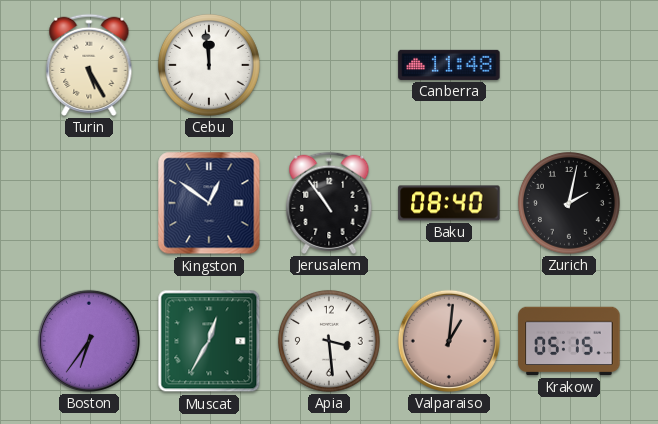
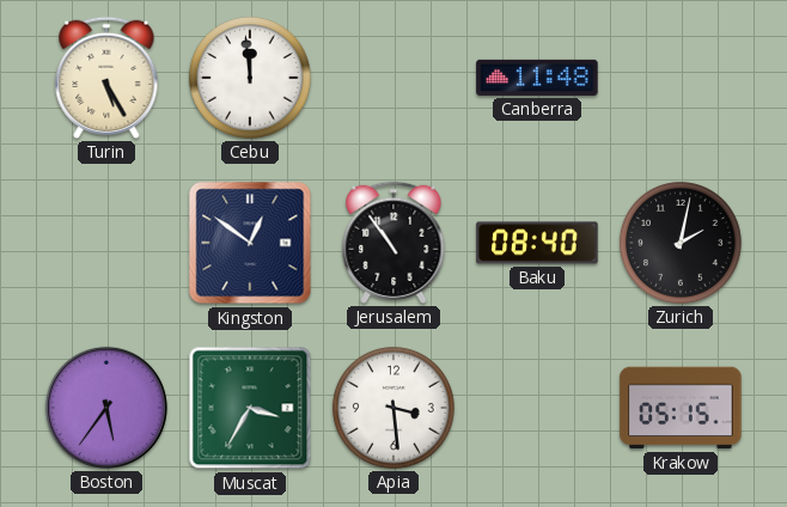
Boston: 6:36 -> 5:36
Muscat: 12:35 -> 3:35
Valparaiso: 1:01 -> none
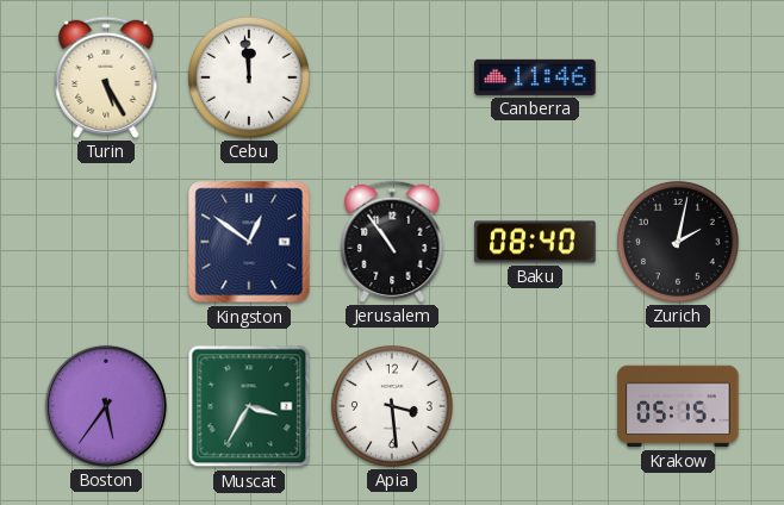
Canberra: 11:48 -> 11:46
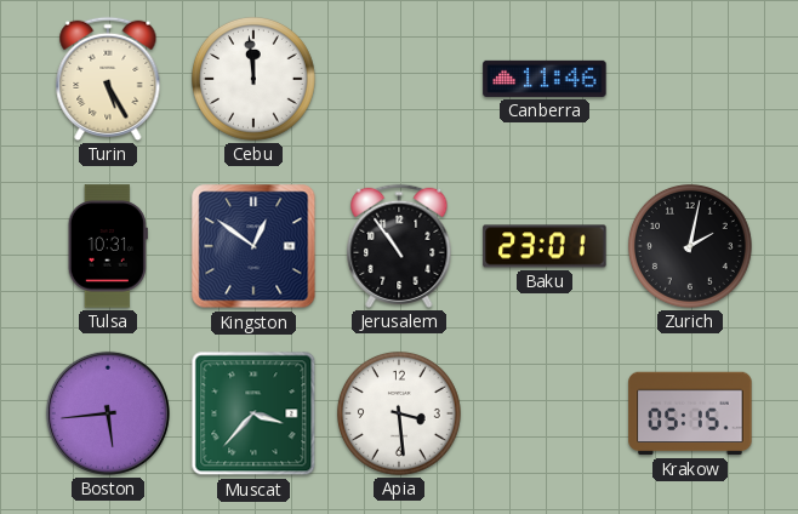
Tulsa: none -> 10:31
Baku: 08:40 -> 23:01
Boston: 5:36 -> 5:44
Muscat: 3:35 -> 3:37
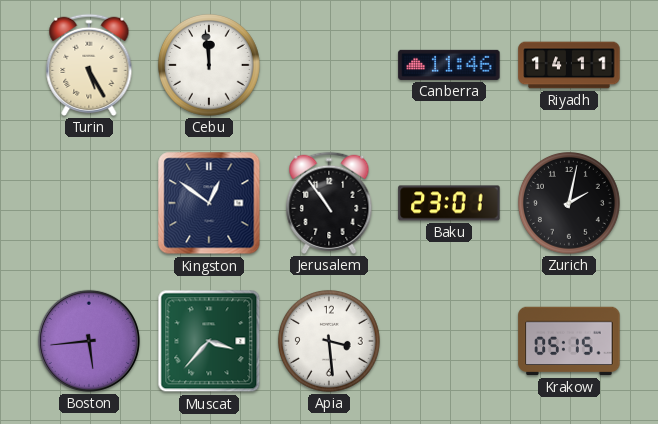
Riyadh: none -> 14:11
Tulsa: 10:31 -> none
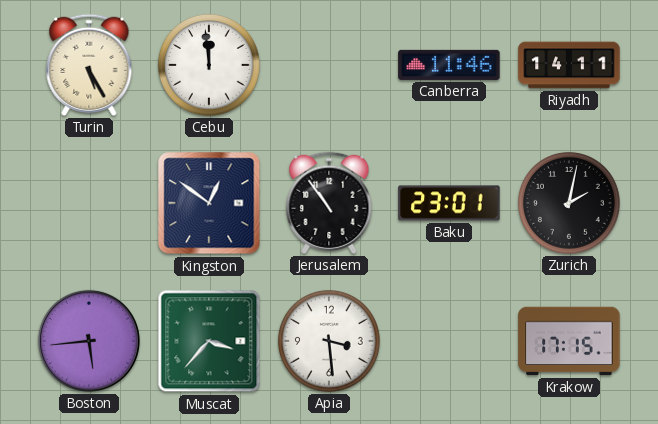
Krakow: 05:15 -> 17:15
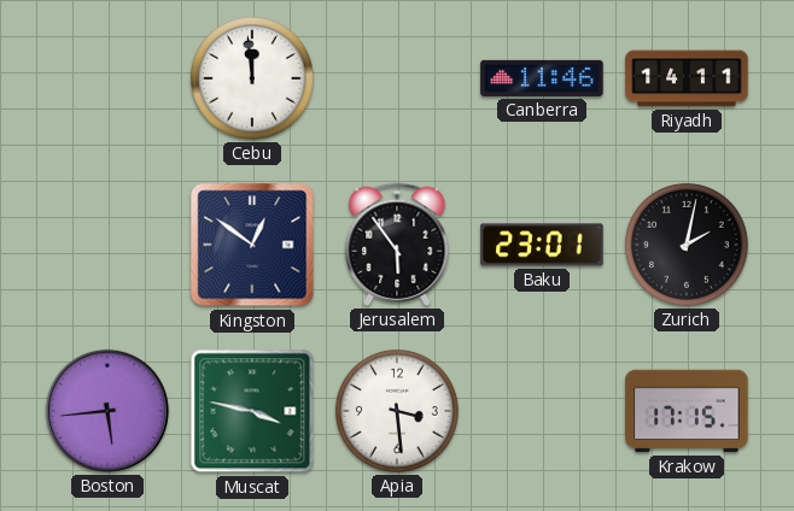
Turin: 5:25 -> none
Jerusalem: 10:54 -> 5:54
Muscat: 3:37 -> 3:47
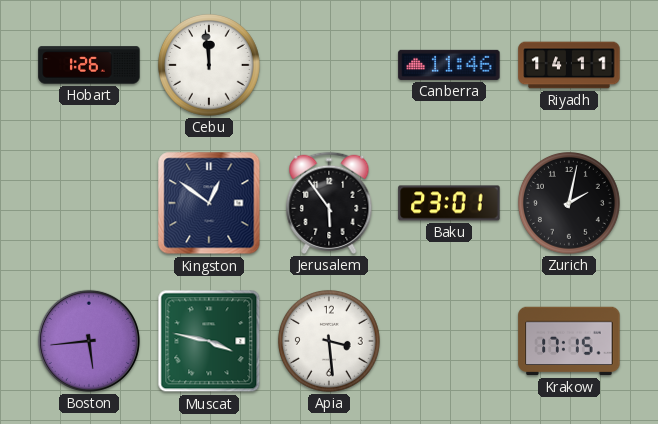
Hobart: none -> 1:26
